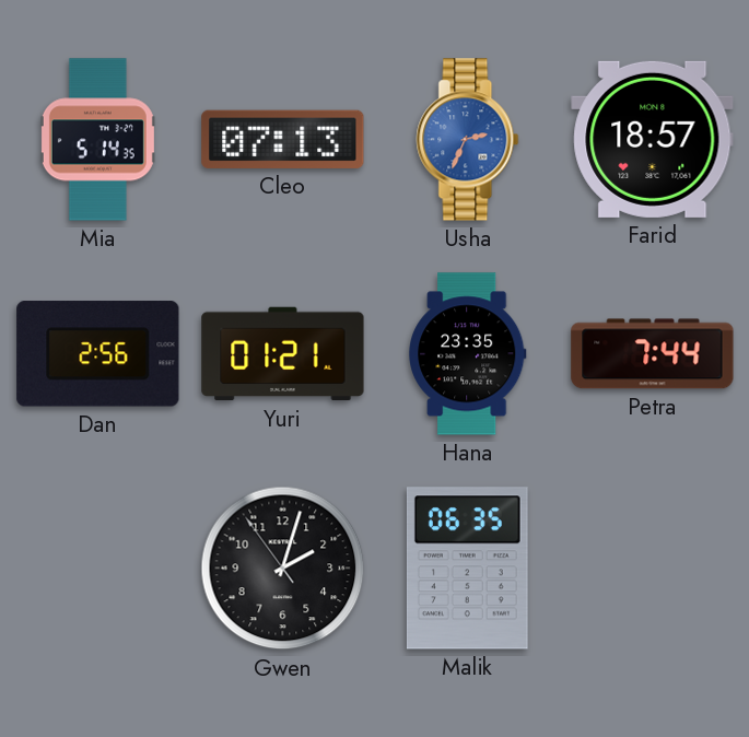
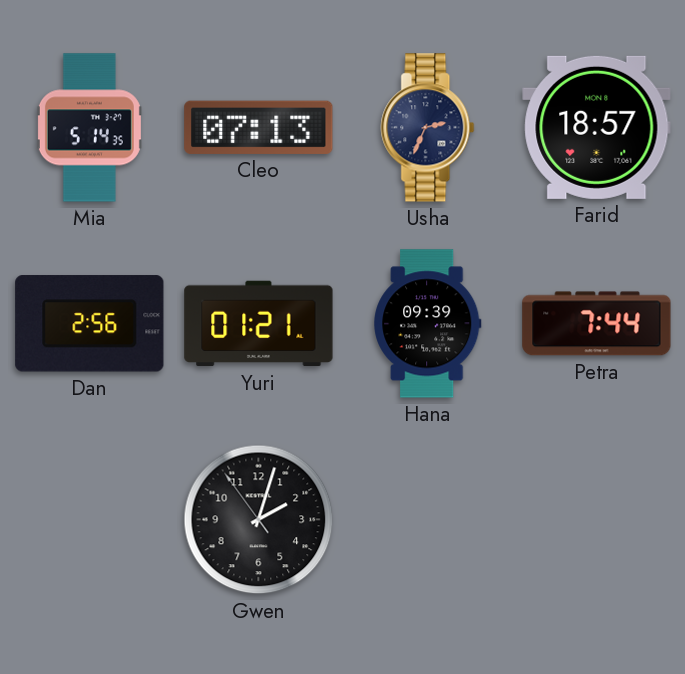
Usha dial: blue -> navy
Hana: 23:35 -> 09:39
Malik: 06:35 -> none
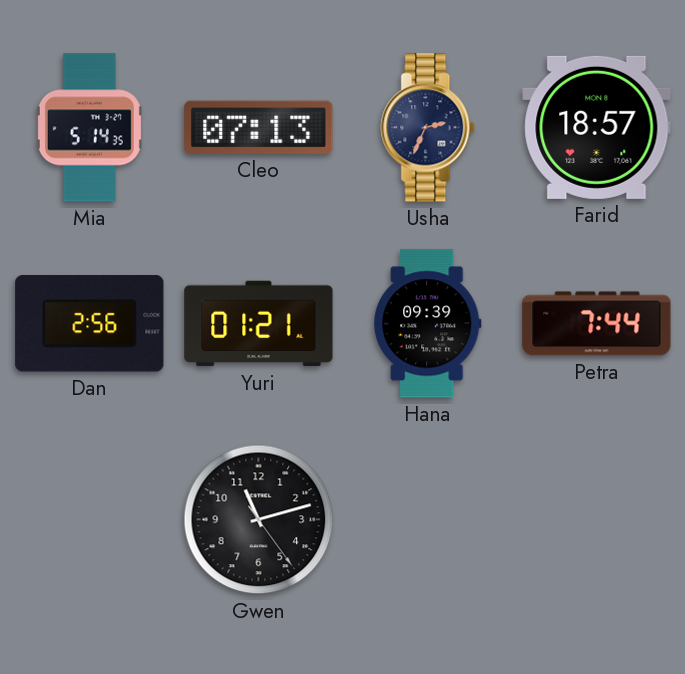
Gwen: 2:02 -> 11:12
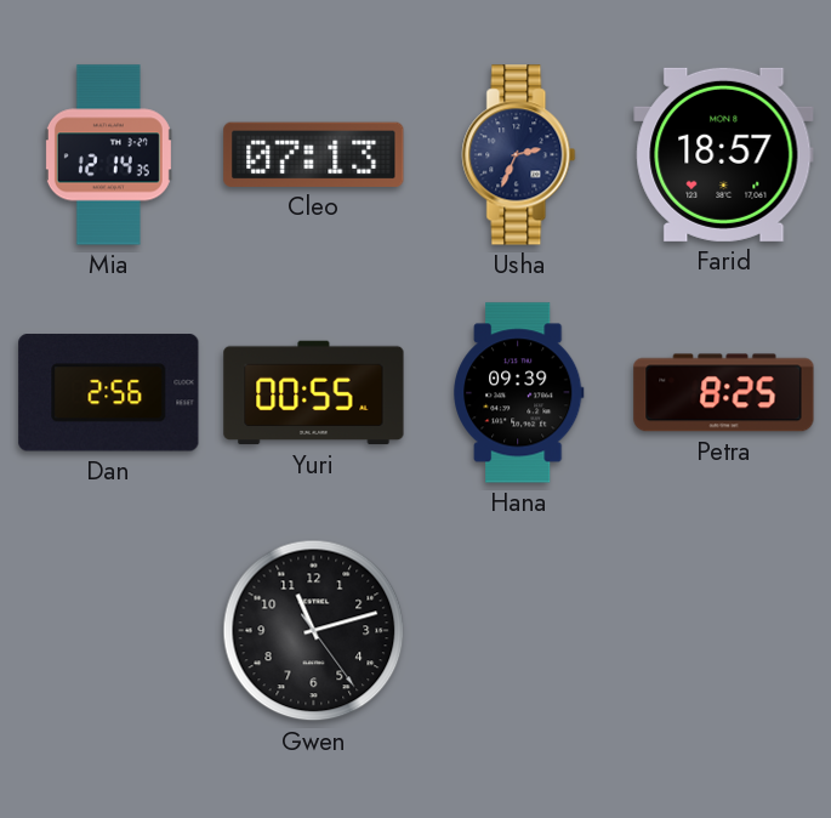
Mia: 5:14 -> 12:14
Yuri: 01:21 -> 00:55
Petra: 7:44 -> 8:25
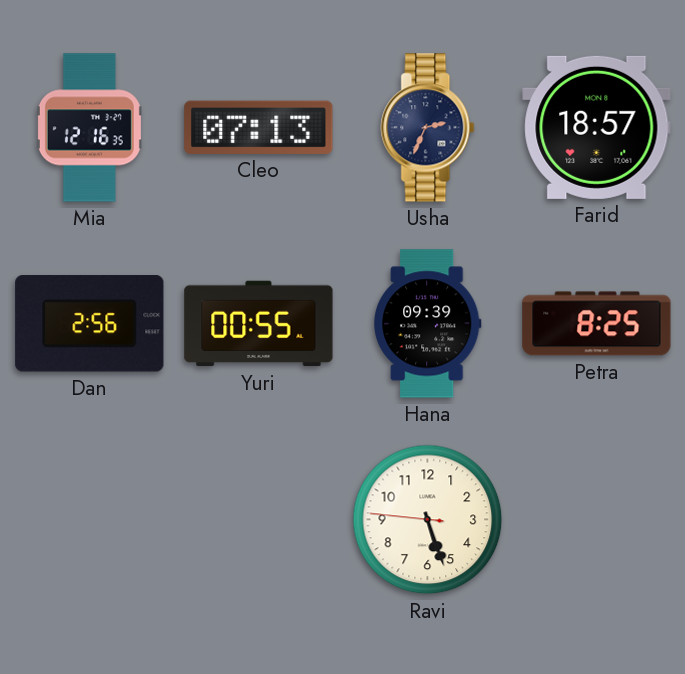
Mia: 12:14 -> 12:16
Gwen: 11:12 -> none
Ravi: none -> 5:26
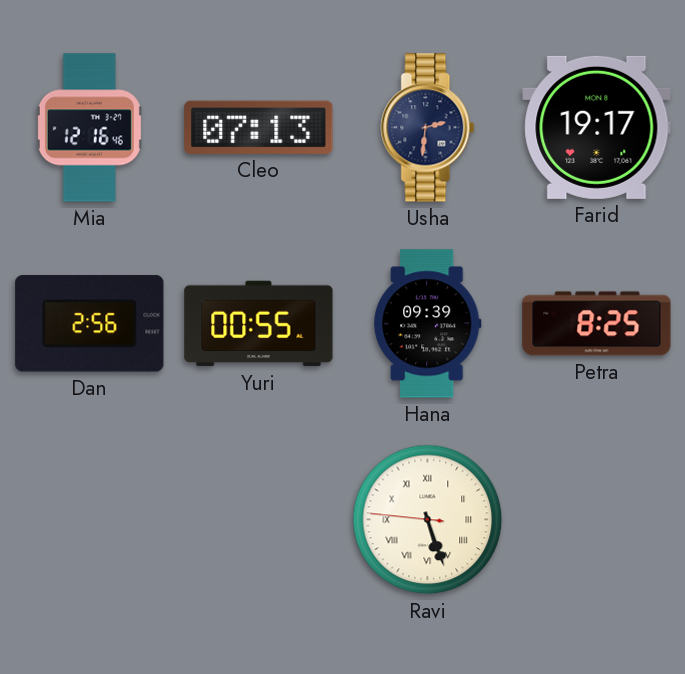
Mia: 12:16:35 -> 12:16:46
Usha: 2:34 -> 2:31
Farid: 18:57 -> 19:17
Ravi numerals: Arabic -> Roman
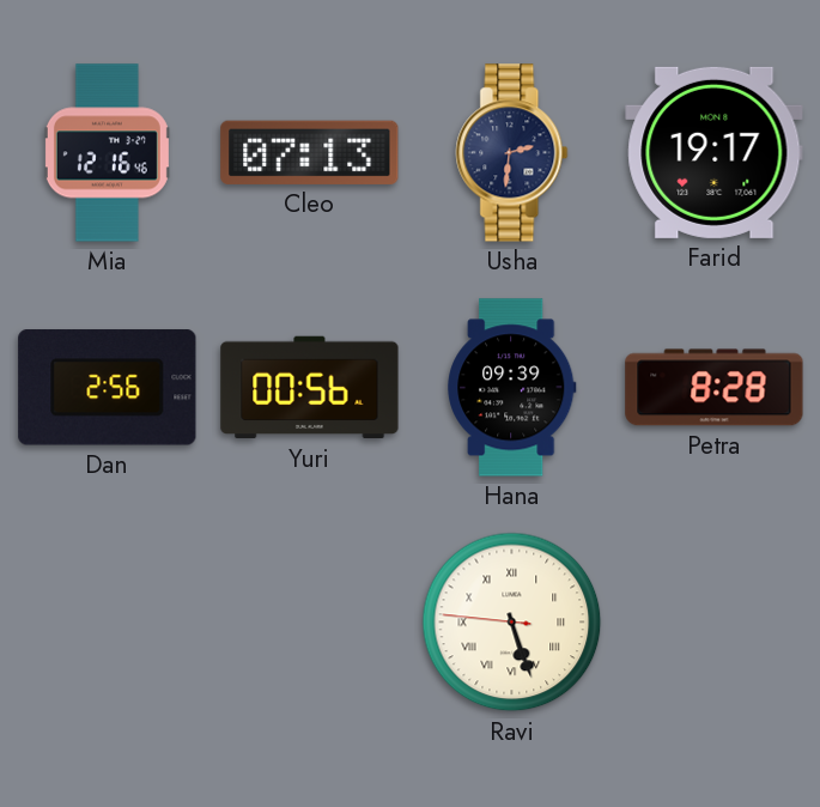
Yuri: 00:55 -> 00:56
Petra: 8:25 -> 8:28
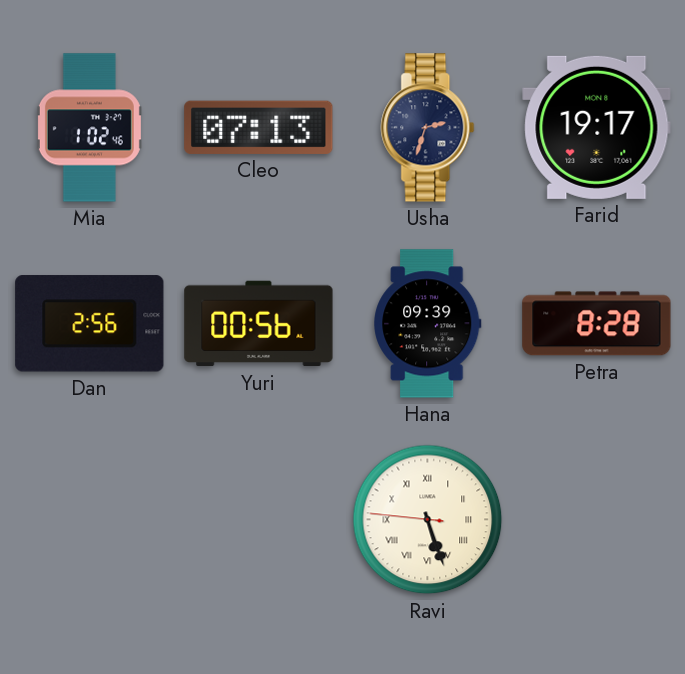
Mia: 12:16 -> 1:02
Usha: 2:31 -> 2:33
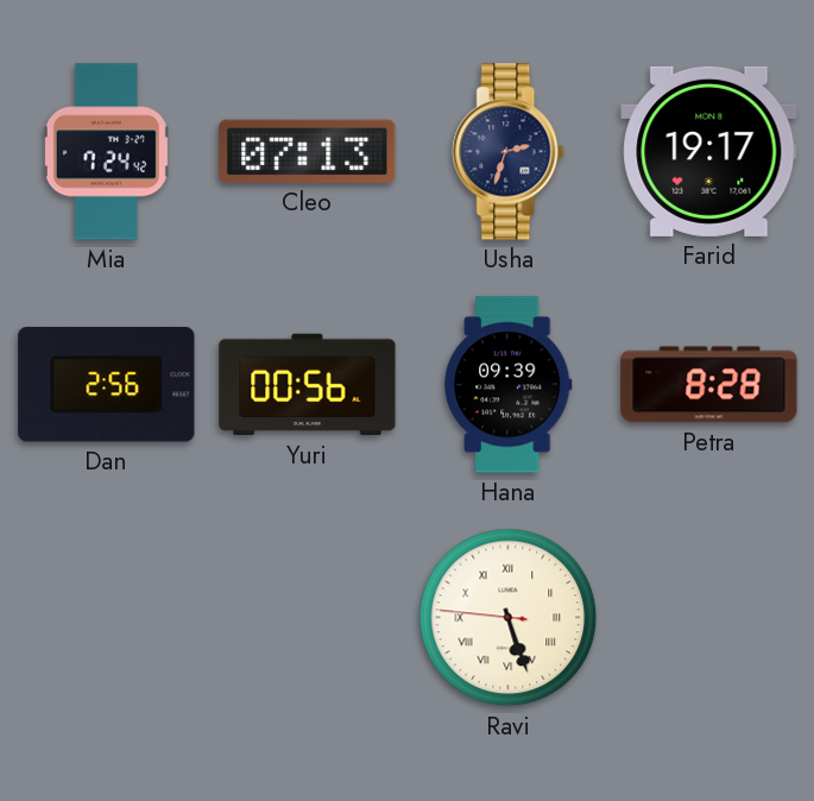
Mia: 1:02 -> 7:24
